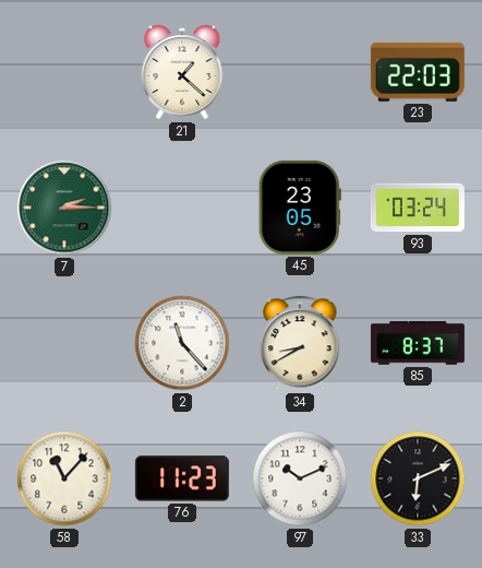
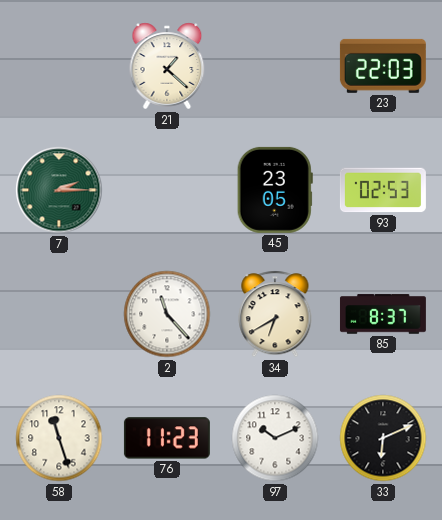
93: 03:24 -> 02:53
34: 8:40 -> 6:40
58: 11:07 -> 11:27
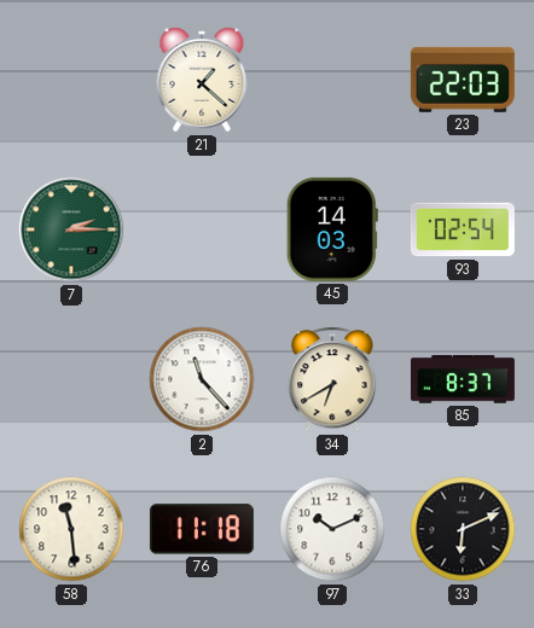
45: 23:05 -> 14:03
93: 02:53 -> 02:54
58: 11:27 -> 11:29
76: 11:23 -> 11:18
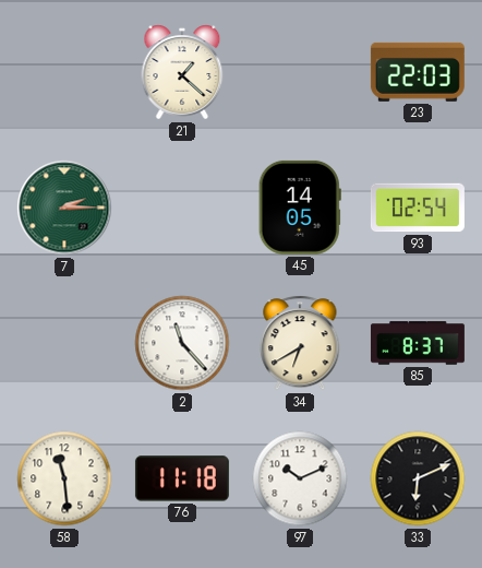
45: 14:03 -> 14:05
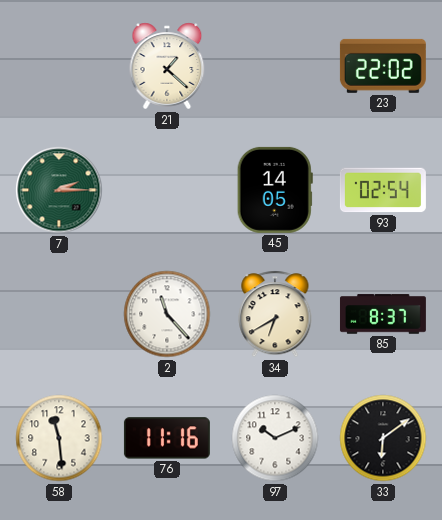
23: 22:03 -> 22:02
76: 11:18 -> 11:16
33: 6:11 -> 6:09
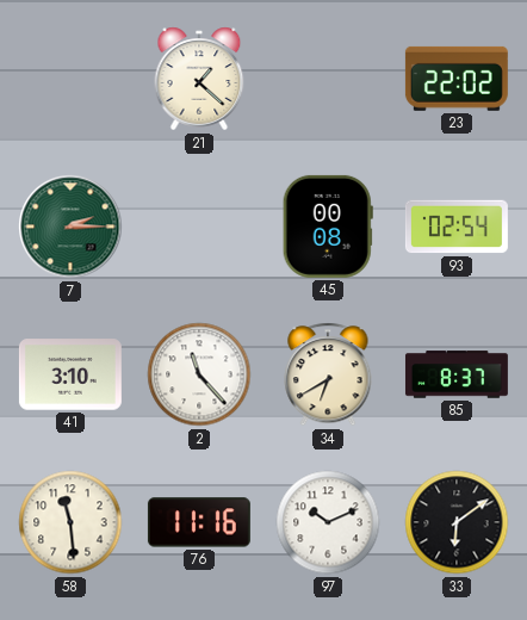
45: 14:05 -> 00:08
41: none -> 3:10
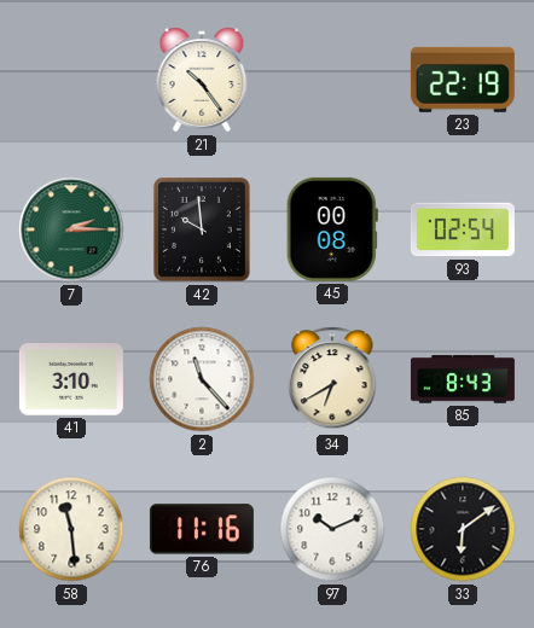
21: 1:22 -> 10:24
23: 22:02 -> 22:19
42: none -> 9:59
85: 8:37 -> 8:43
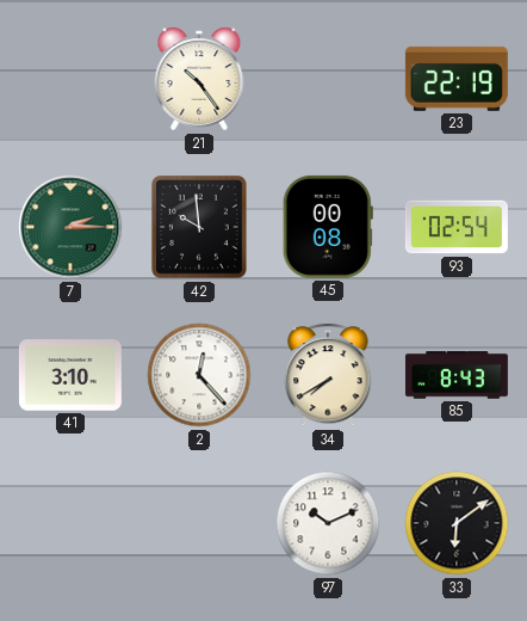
2: 11:23 -> 12:23
34: 6:40 -> 7:40
58: 11:29 -> none
76: 11:16 -> none
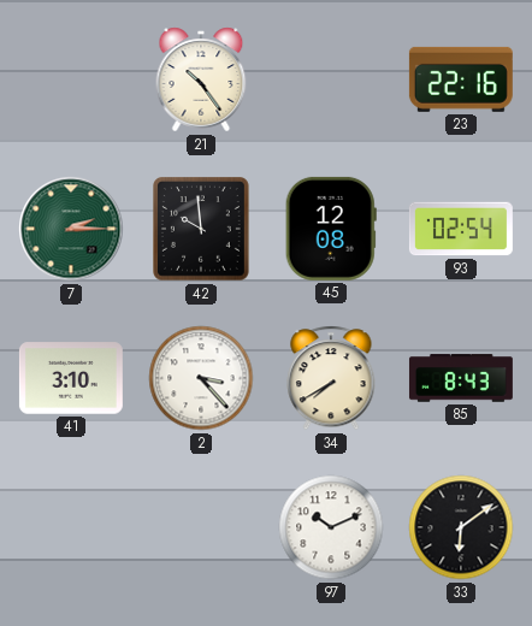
23: 22:19 -> 22:16
45: 00:08 -> 12:08
2: 12:23 -> 3:23
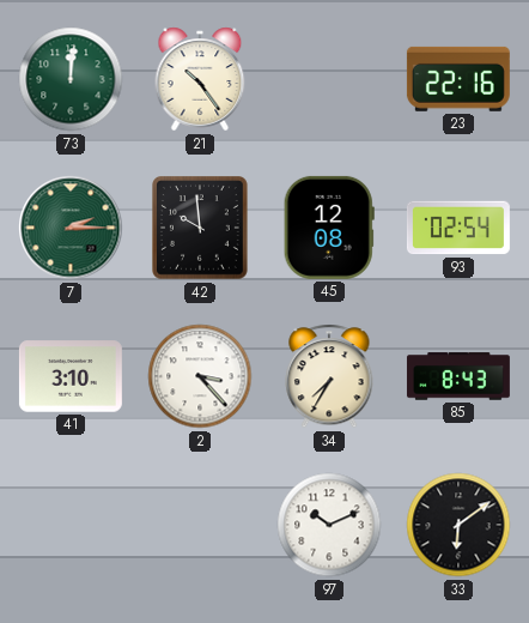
73: none -> 12:01
34: 7:40 -> 7:35
